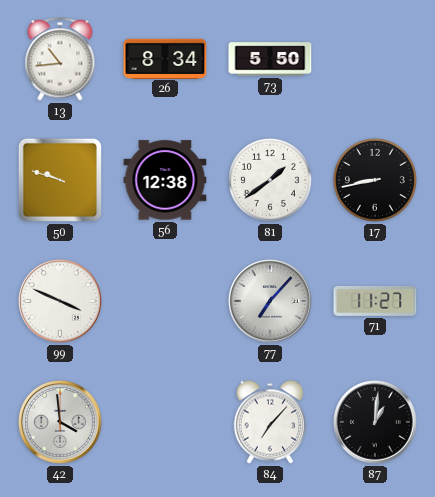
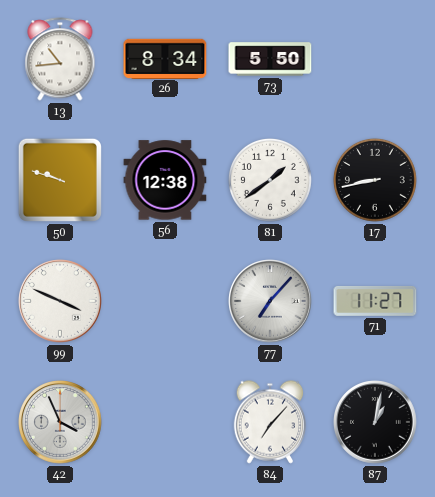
42: 3:59 -> 3:56
87: 1:01 -> 1:02
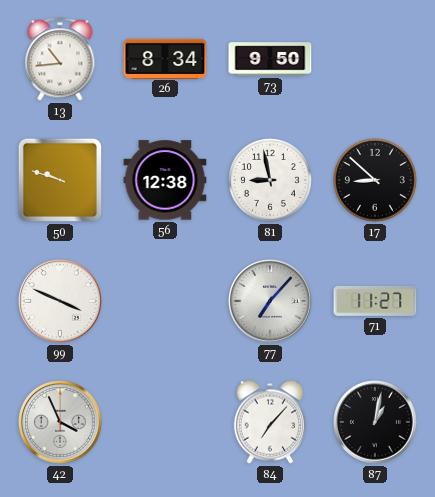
73: 5:50 -> 9:50
81: 1:39 -> 8:58
17: 8:43 -> 8:52
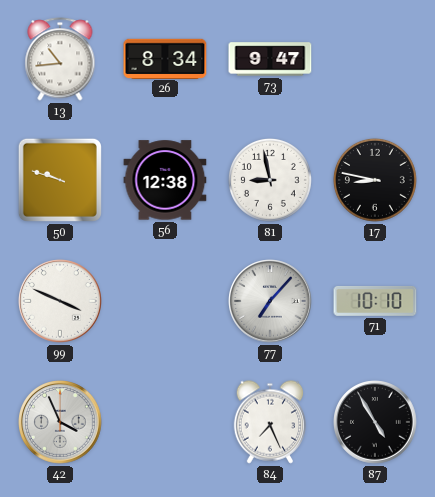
73: 9:50 -> 9:47
17: 8:52 -> 8:47
71: 11:27 -> 10:10
84: 7:07 -> 7:26
87: 1:02 -> 4:55
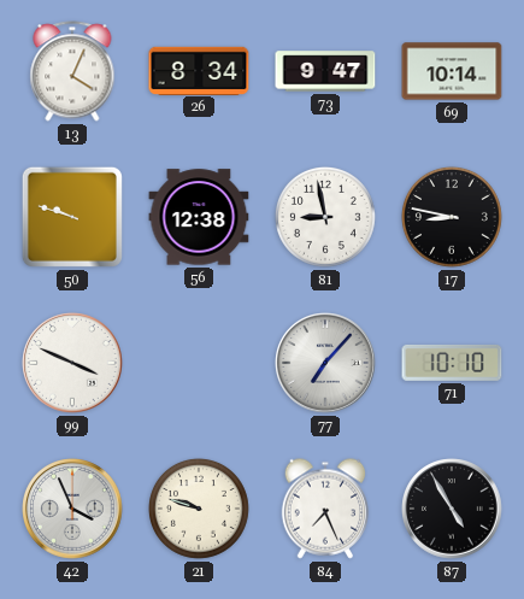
13: 10:44 -> 4:04
69: none -> 10:14
21: none -> 9:48
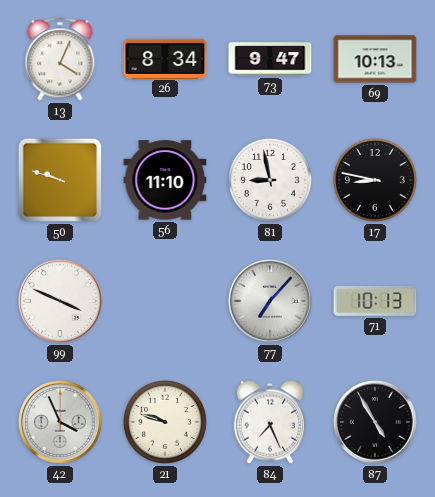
69: 10:14 -> 10:13
56: 12:38 -> 11:10
71: 10:10 -> 10:13
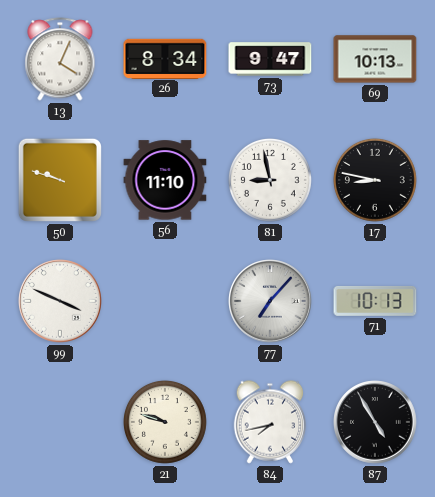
42: 3:56 -> none
84: 7:26 -> 7:43
